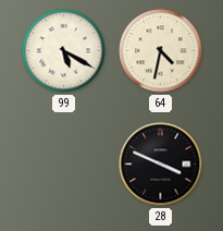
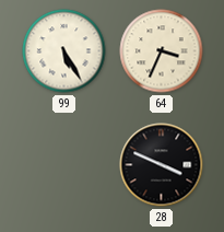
99: 5:20 -> 5:25
64: 4:32 -> 3:34
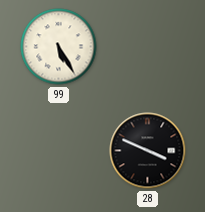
64: 3:34 -> none
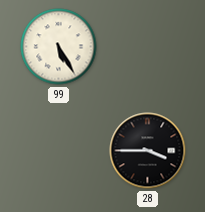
28: 3:49 -> 3:45
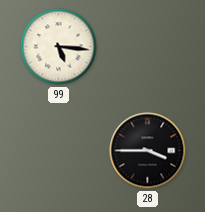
99: 5:25 -> 5:16
